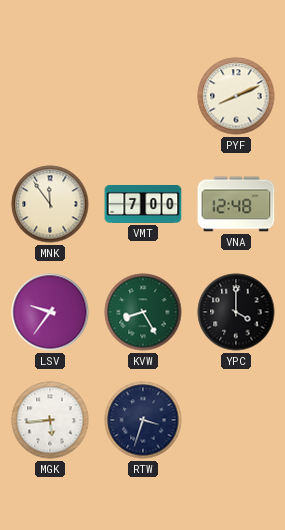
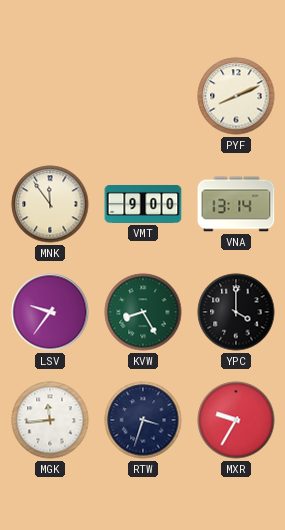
VMT: 7:00 -> 9:00
VNA: 12:48 -> 13:14
MGK: 5:44 -> 11:44
MXR: none -> 9:35
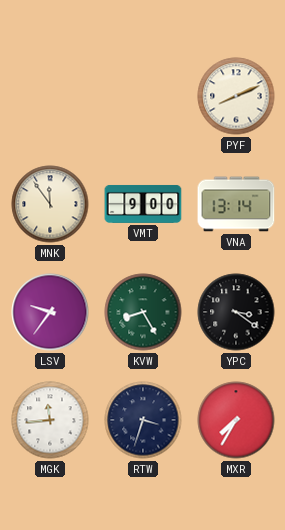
YPC: 4:00 -> 3:21
MXR: 9:35 -> 7:35
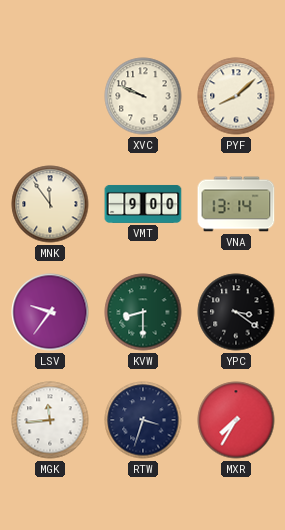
XVC: none -> 9:49
PYF: 8:11 -> 8:08
KVW: 8:25 -> 8:30
